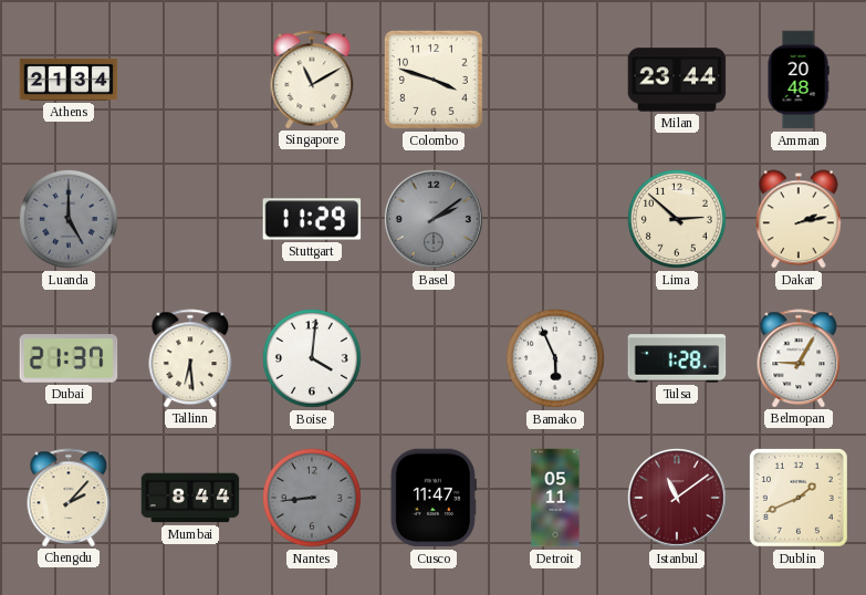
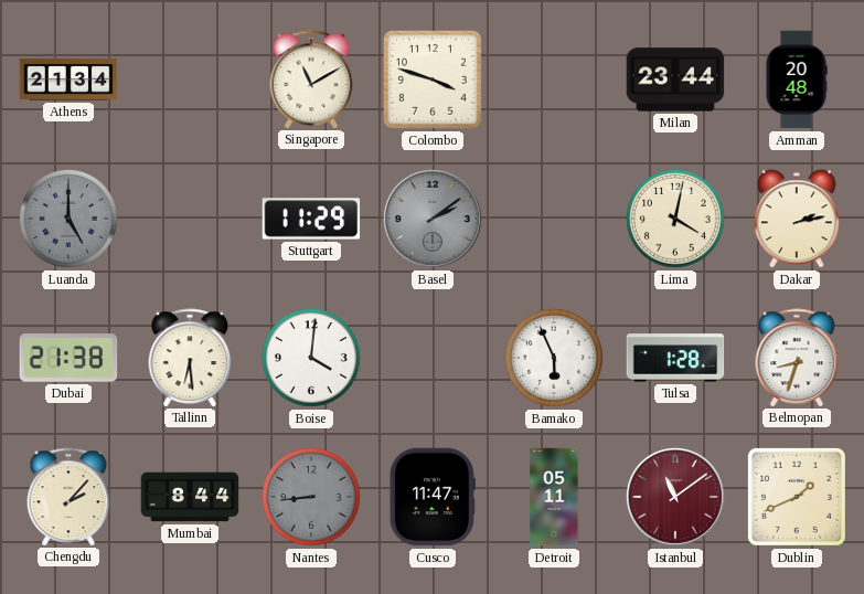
Lima: 2:52 -> 4:02
Dubai: 21:37 -> 21:38
Belmopan: 9:05 -> 8:33
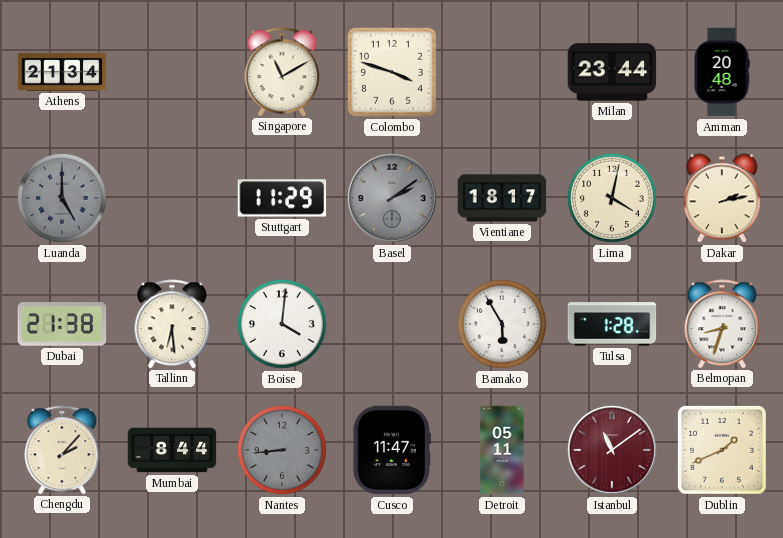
Vientiane: none -> 18:17
Bamako: 5:56 -> 5:55
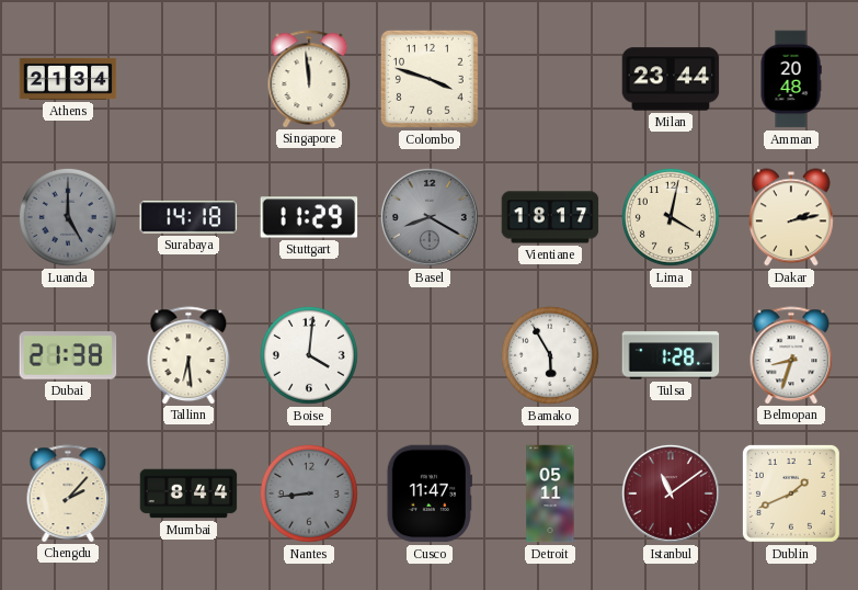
Singapore: 11:10 -> 11:59
Surabaya: none -> 14:18
Basel: 2:09 -> 8:20
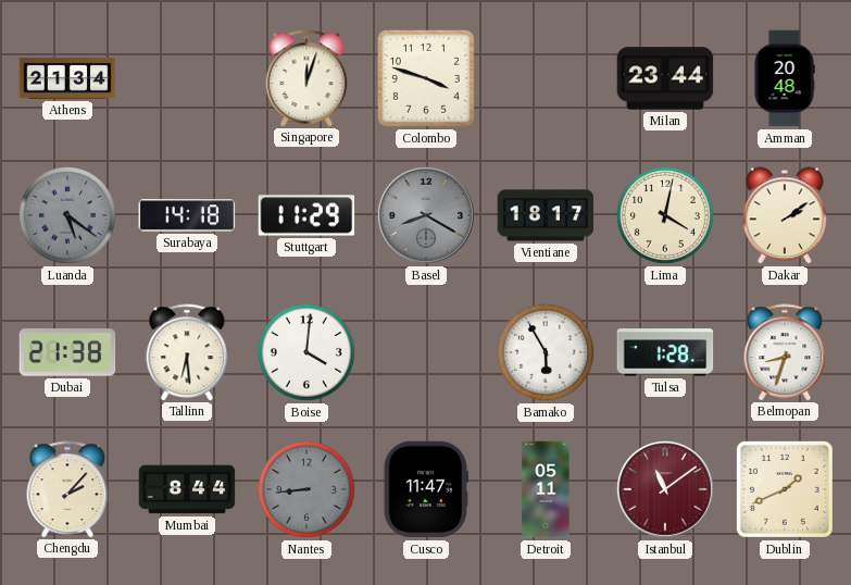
Singapore: 11:59 -> 12:03
Luanda: 5:00 -> 5:21
Dakar: 2:13 -> 2:09
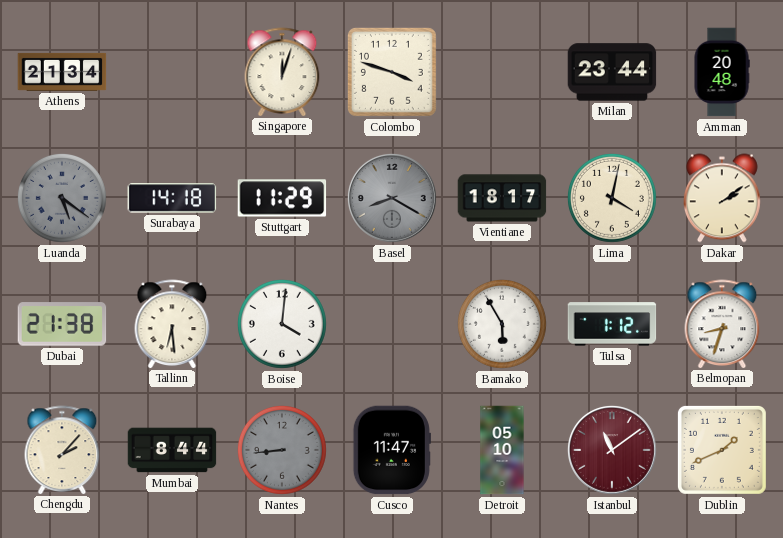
Tulsa: 1:28 -> 1:12
Detroit: 05:11 -> 05:10
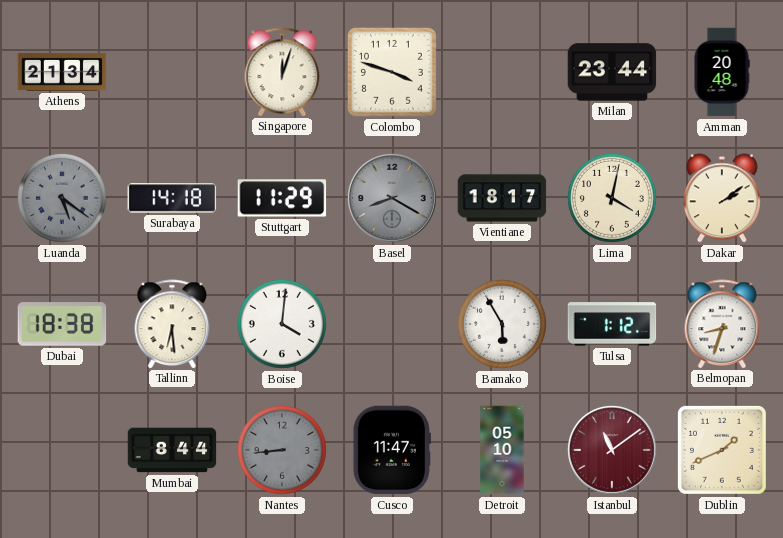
Dubai: 21:38 -> 18:38
Chengdu: 2:07 -> none
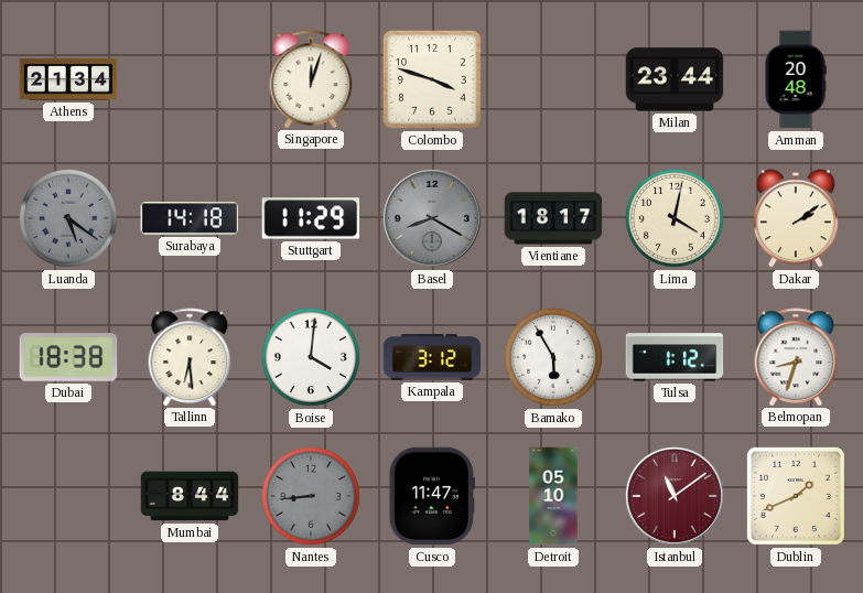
Kampala: none -> 3:12
